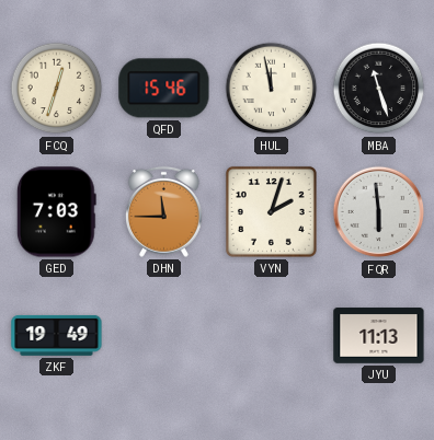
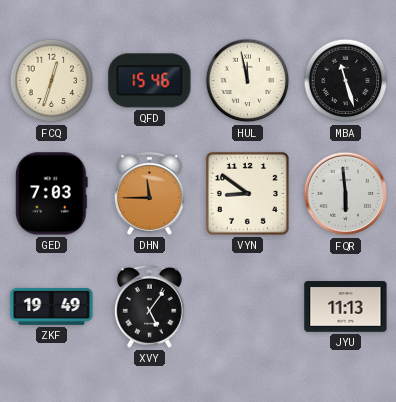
VYN: 2:03 -> 8:51
XVY: none -> 5:06
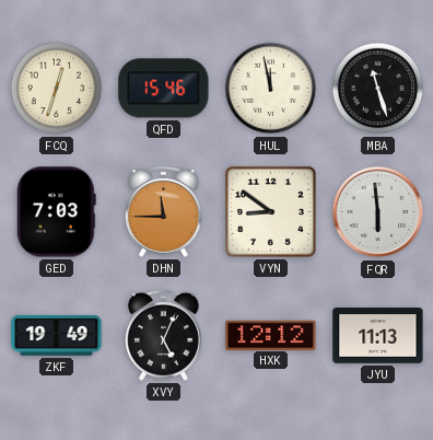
XVY: 5:06 -> 5:04
HXK: none -> 12:12
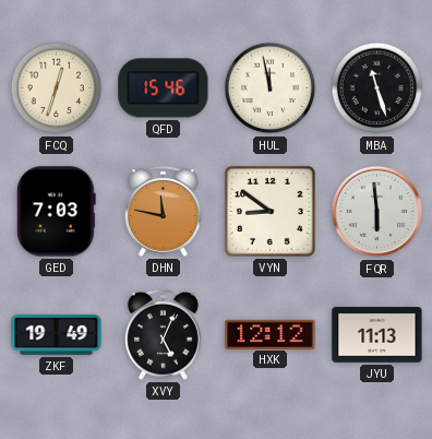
DHN: 11:45 -> 11:47
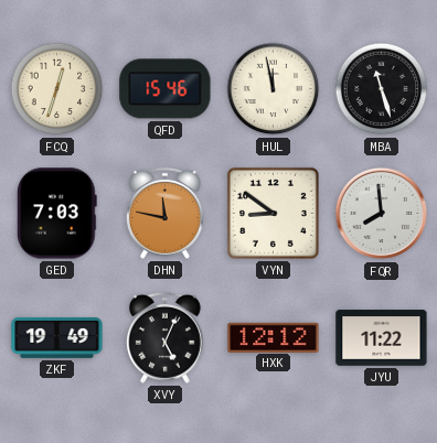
FQR: 5:59 -> 7:59
JYU: 11:13 -> 11:22
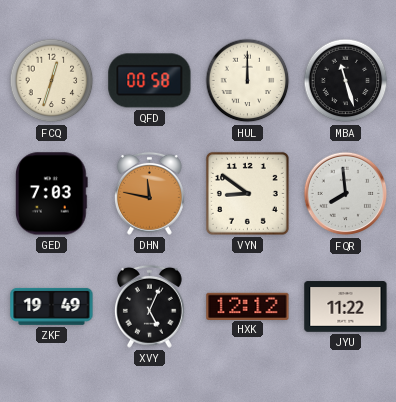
QFD: 15:46 -> 00:58
HUL: 11:58 -> 12:00
